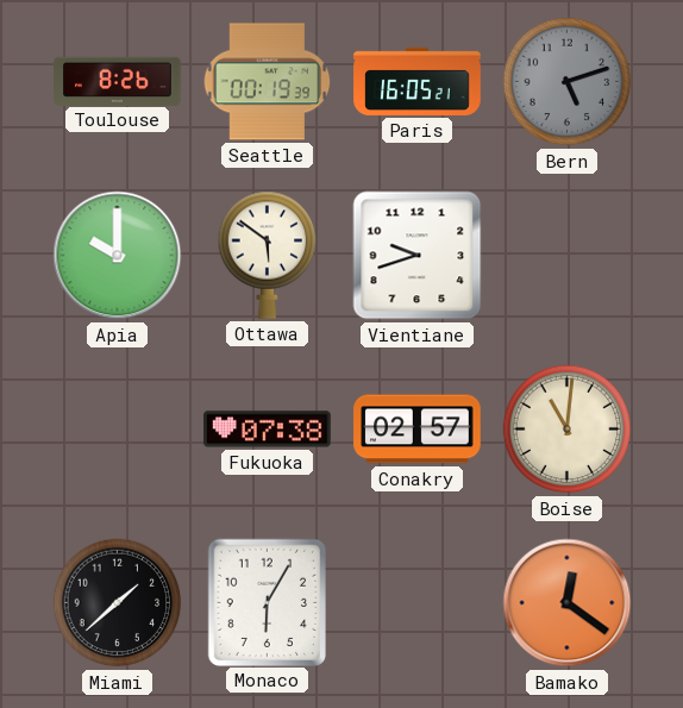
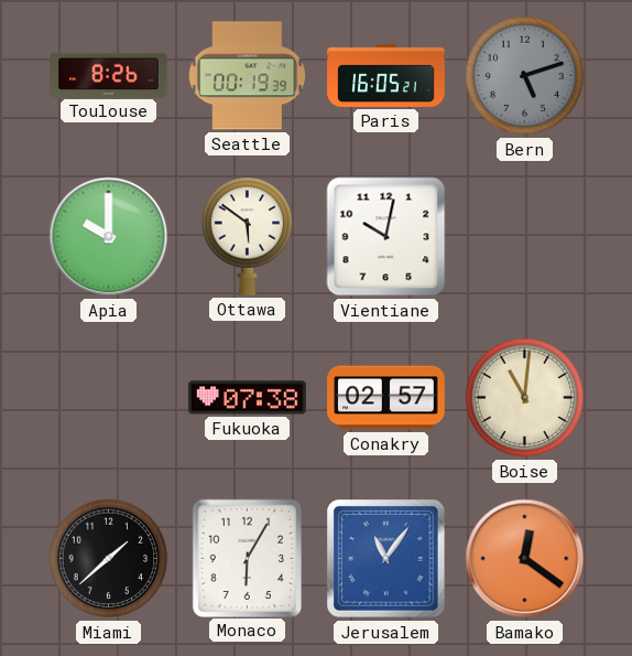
Vientiane: 9:42 -> 10:02
Jerusalem: none -> 11:06
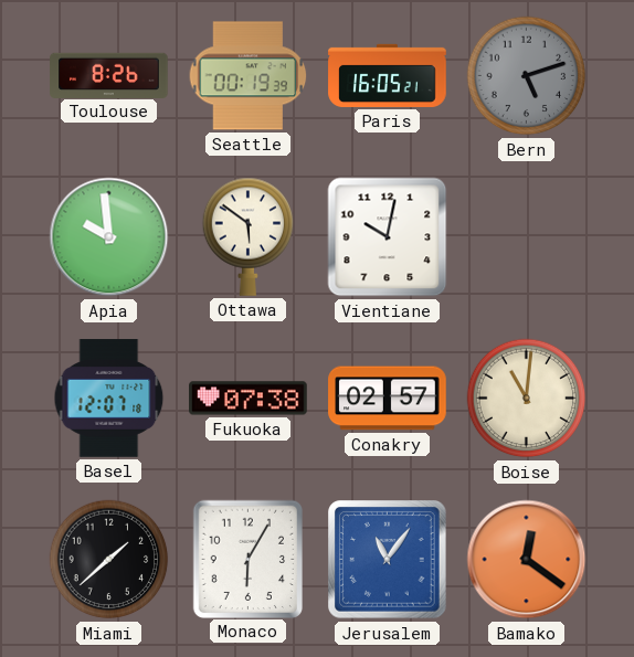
Apia: 10:00 -> 9:59
Basel: none -> 12:07
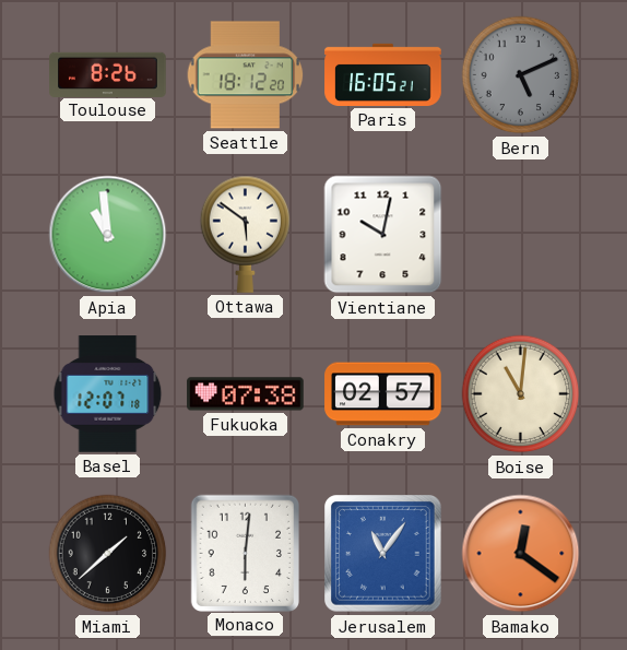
Seattle: 00:19 -> 18:12
Bern: 5:12 -> 5:11
Apia: 9:59 -> 10:59
Monaco: 6:05 -> 6:01
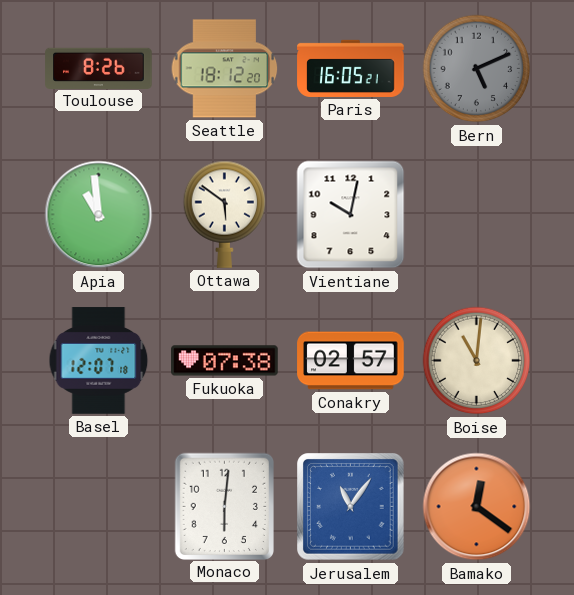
Miami: 1:38 -> none
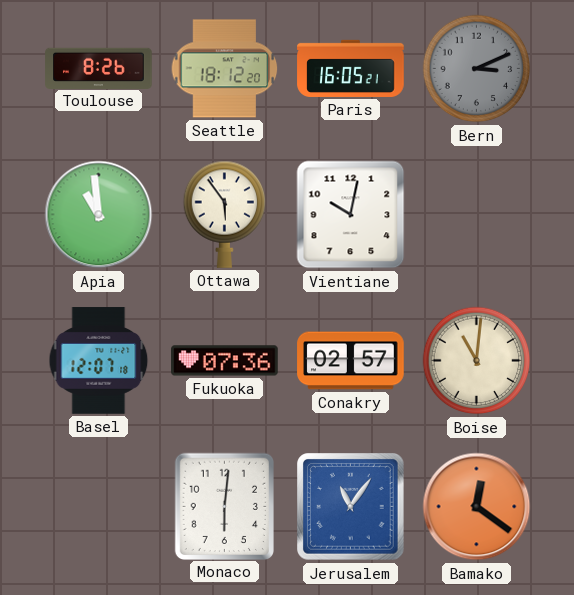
Bern: 5:11 -> 3:11
Ottawa: 5:51 -> 5:54
Fukuoka: 07:38 -> 07:36
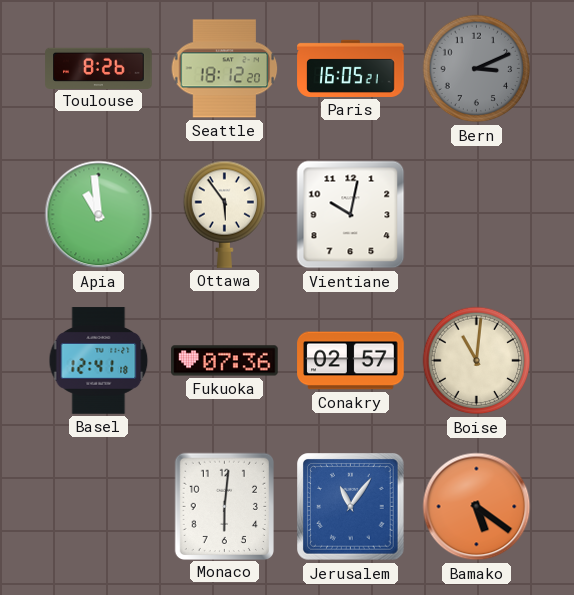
Basel: 12:07 -> 12:41
Bamako: 12:21 -> 5:21
